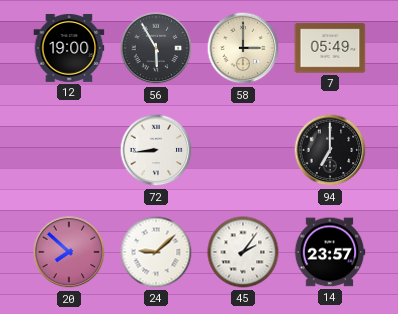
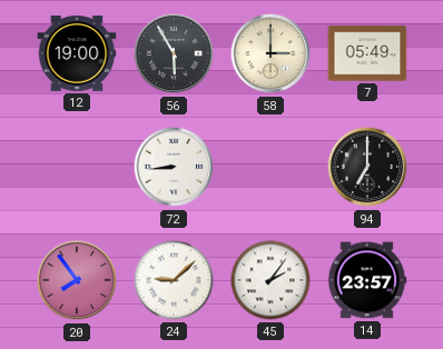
20: 7:52 -> 7:54
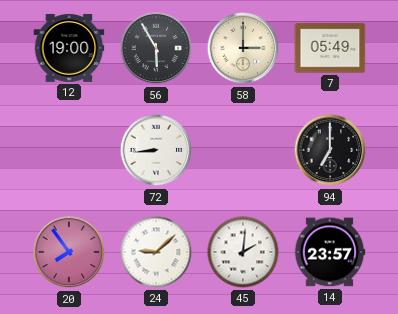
45: 2:06 -> 2:01
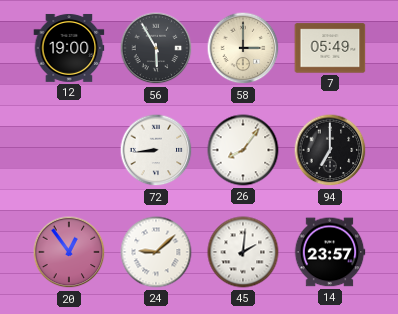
26: none -> 8:06
20: 7:54 -> 12:54
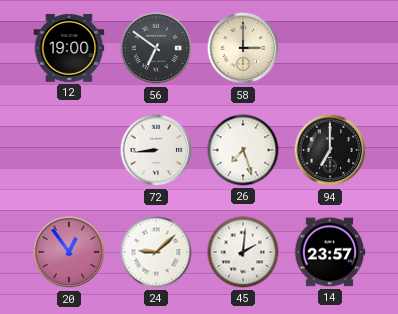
56: 5:55 -> 6:51
7: 05:49 -> none
26: 8:06 -> 7:27
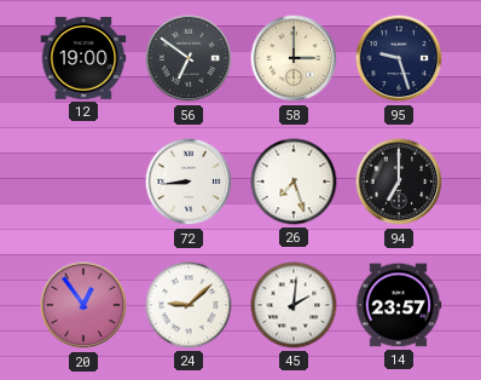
95: none -> 9:27
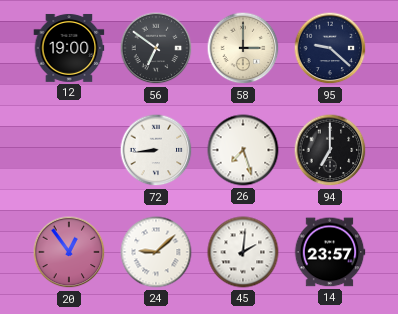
95: 9:27 -> 9:22
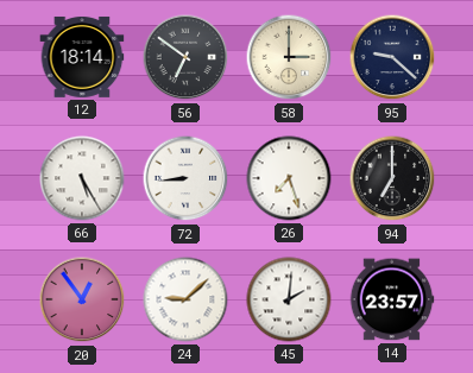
12: 19:00 -> 18:14
66: none -> 5:25
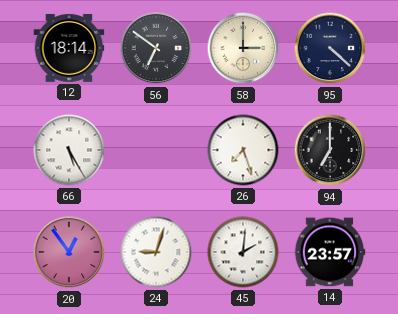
95: 9:22 -> 4:22
72: 8:44 -> none
24: 9:08 -> 9:03
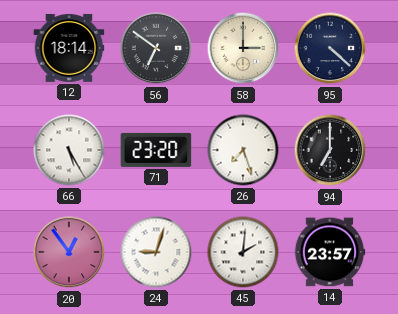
71: none -> 23:20
